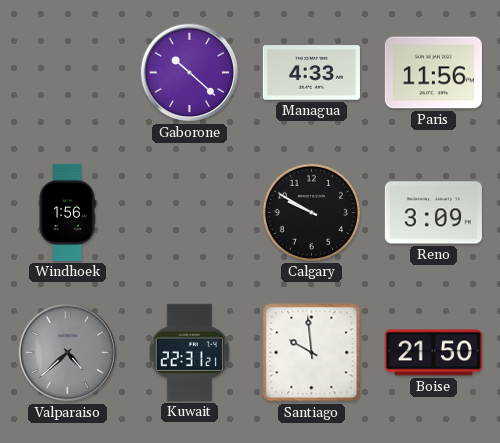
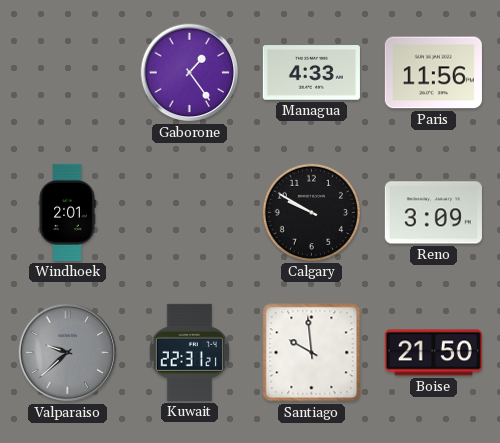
Gaborone: 10:22 -> 1:24
Windhoek: 1:56 -> 2:01
Valparaiso: 4:38 -> 9:38
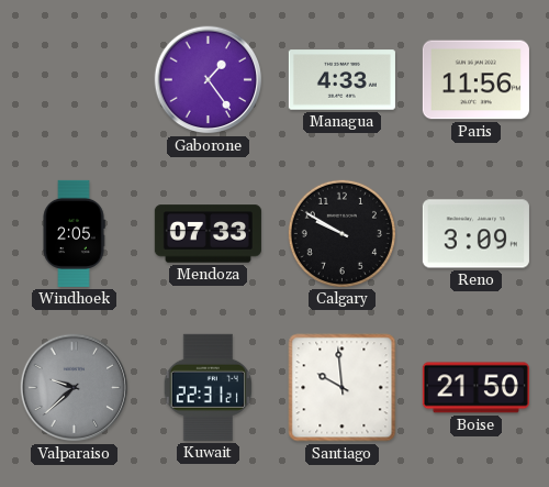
Windhoek: 2:01 -> 2:05
Mendoza: none -> 07:33
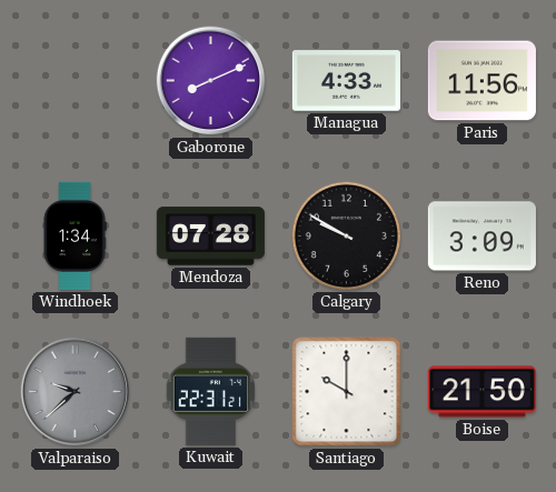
Gaborone: 1:24 -> 8:11
Windhoek: 2:05 -> 1:34
Mendoza: 07:33 -> 07:28
Santiago: 9:59 -> 10:00
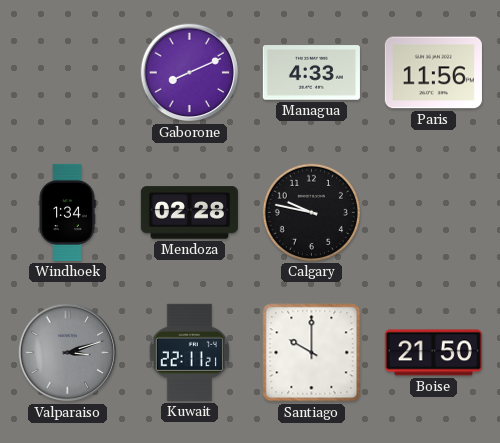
Mendoza: 07:28 -> 02:28
Calgary: 9:50 -> 9:47
Reno: 3:09 -> none
Valparaiso: 9:38 -> 3:12
Kuwait: 22:31 -> 22:11
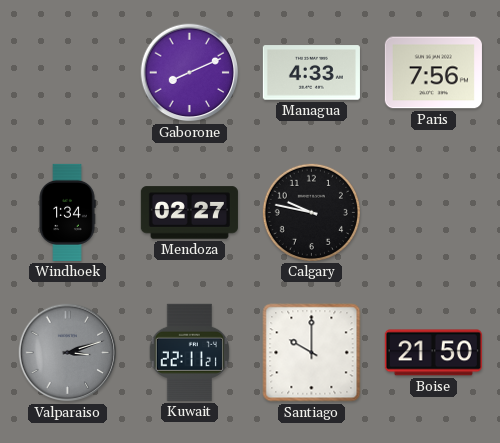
Paris: 11:56 -> 7:56
Mendoza: 02:28 -> 02:27
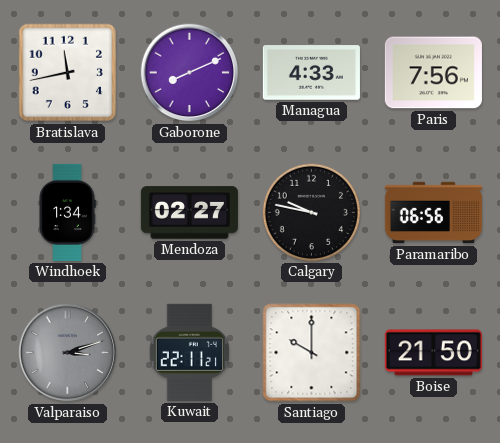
Bratislava: none -> 11:43
Paramaribo: none -> 06:56
